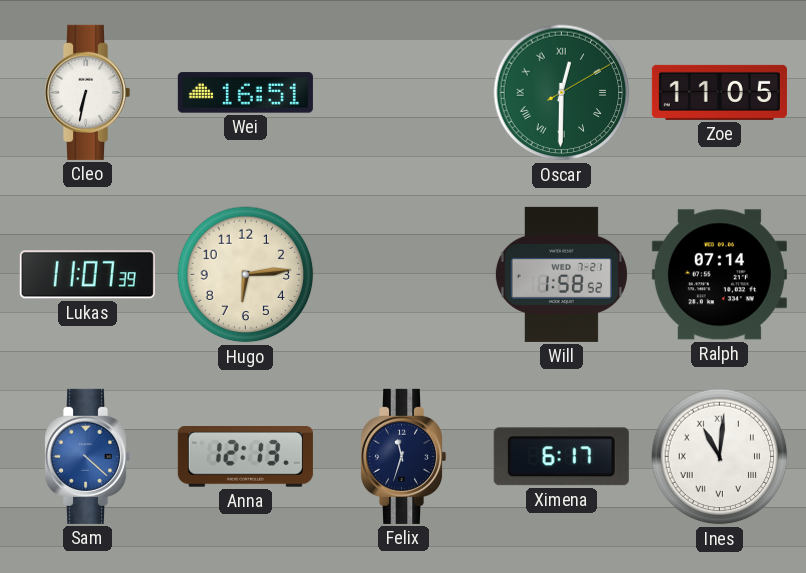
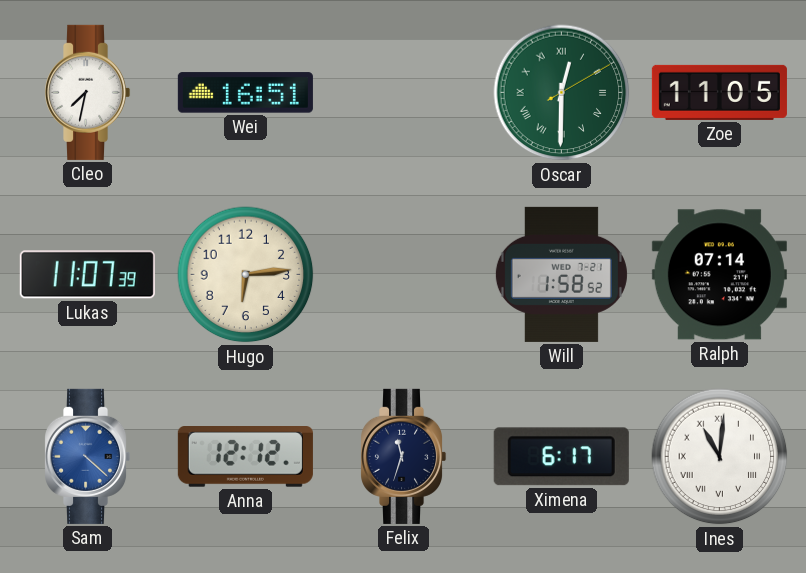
Cleo: 6:32 -> 7:32
Anna: 12:13 -> 12:12
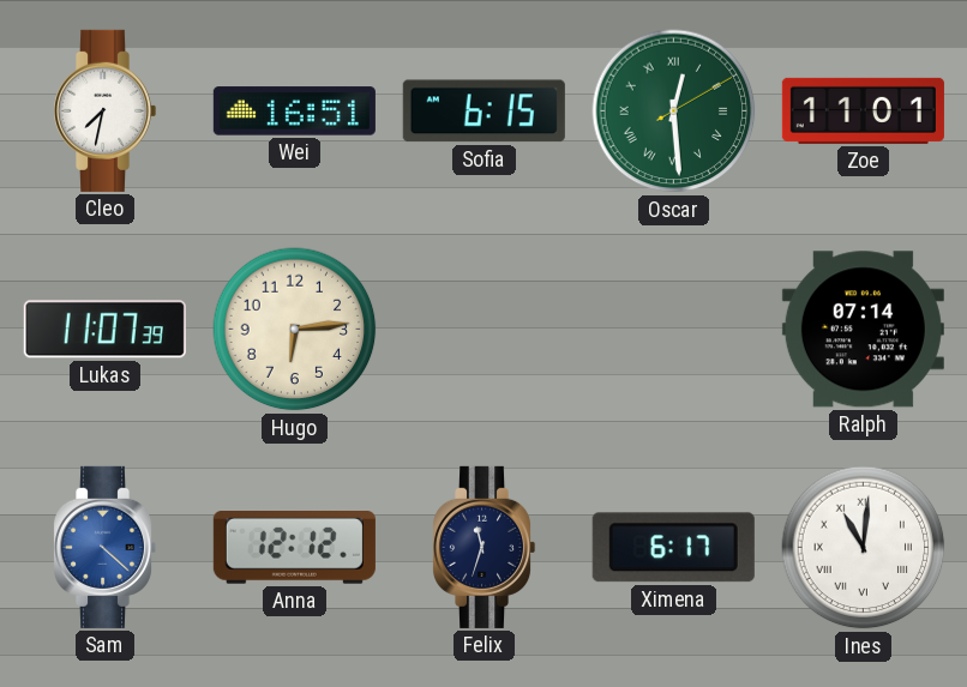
Sofia: none -> 6:15
Oscar: 12:30 -> 12:29
Zoe: 11:05 -> 11:01
Will: 1:58 -> none
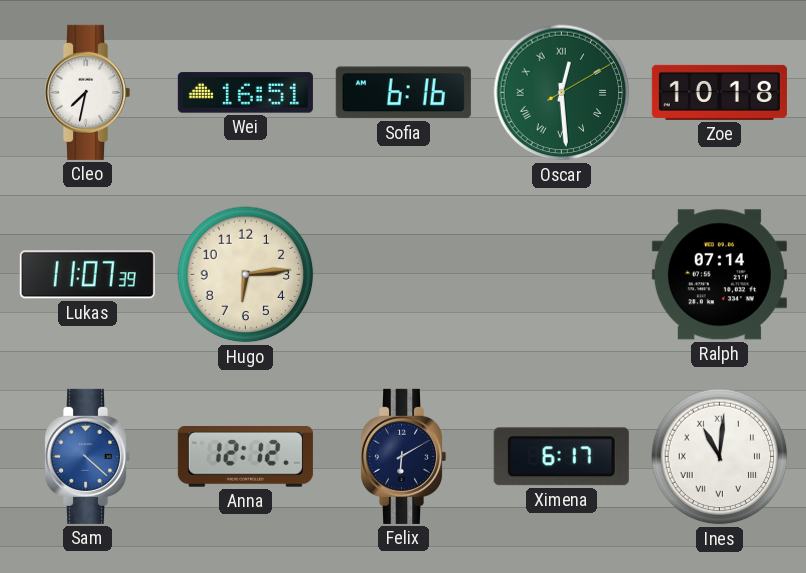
Sofia: 6:15 -> 6:16
Zoe: 11:01 -> 10:18
Felix: 11:33 -> 6:10
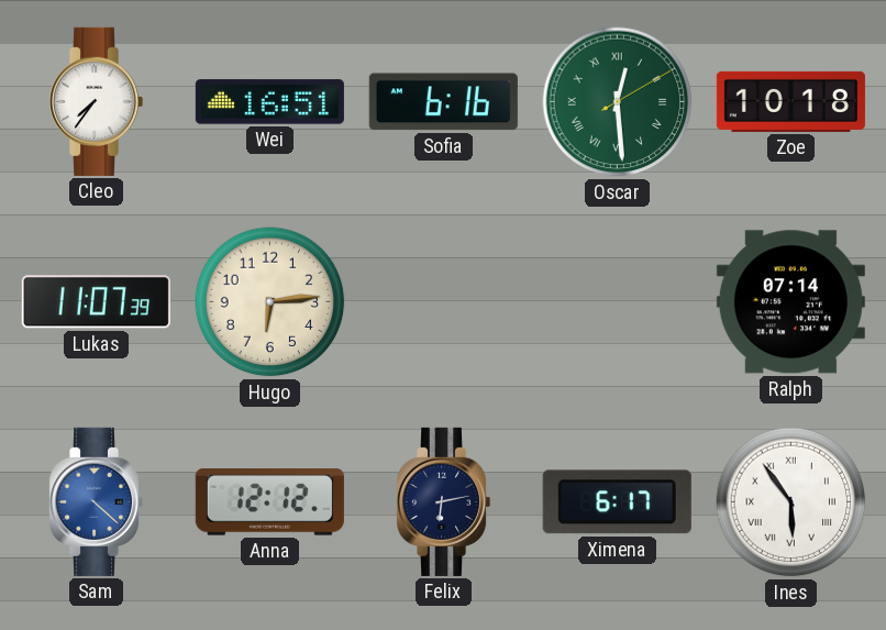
Cleo: 7:32 -> 7:36
Felix: 6:10 -> 6:13
Ines: 11:01 -> 5:54
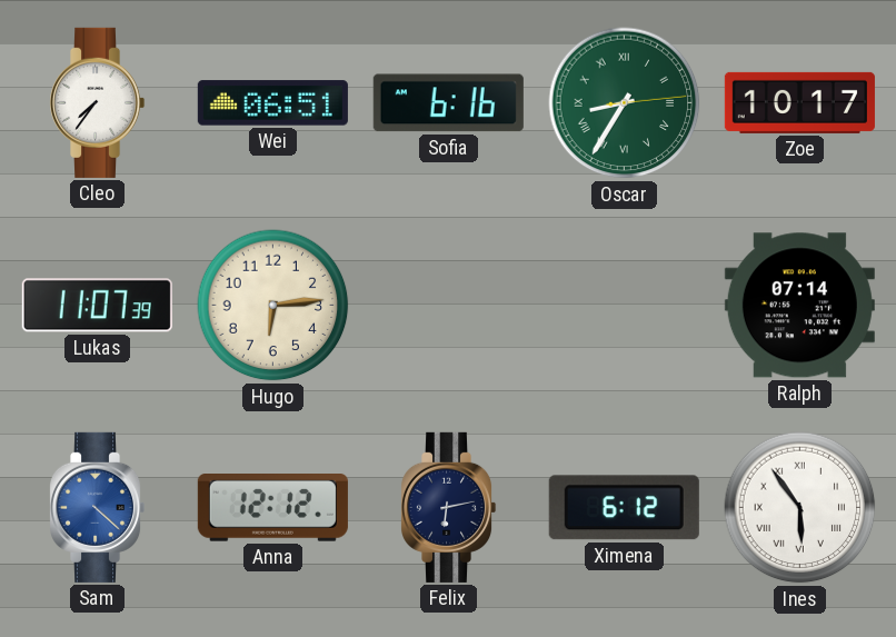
Wei: 16:51 -> 06:51
Oscar: 12:29 -> 8:35
Zoe: 10:18 -> 10:17
Ximena: 6:17 -> 6:12
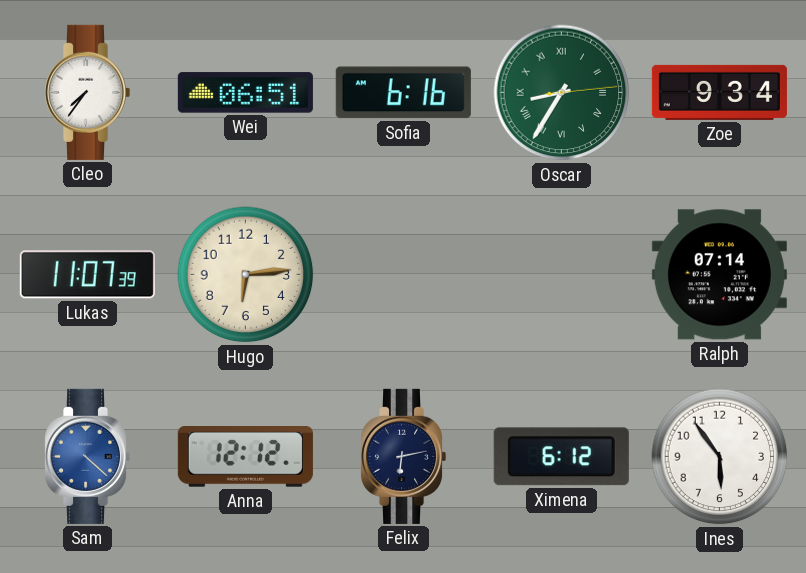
Zoe: 10:17 -> 9:34
Ines numerals: Roman -> Arabic
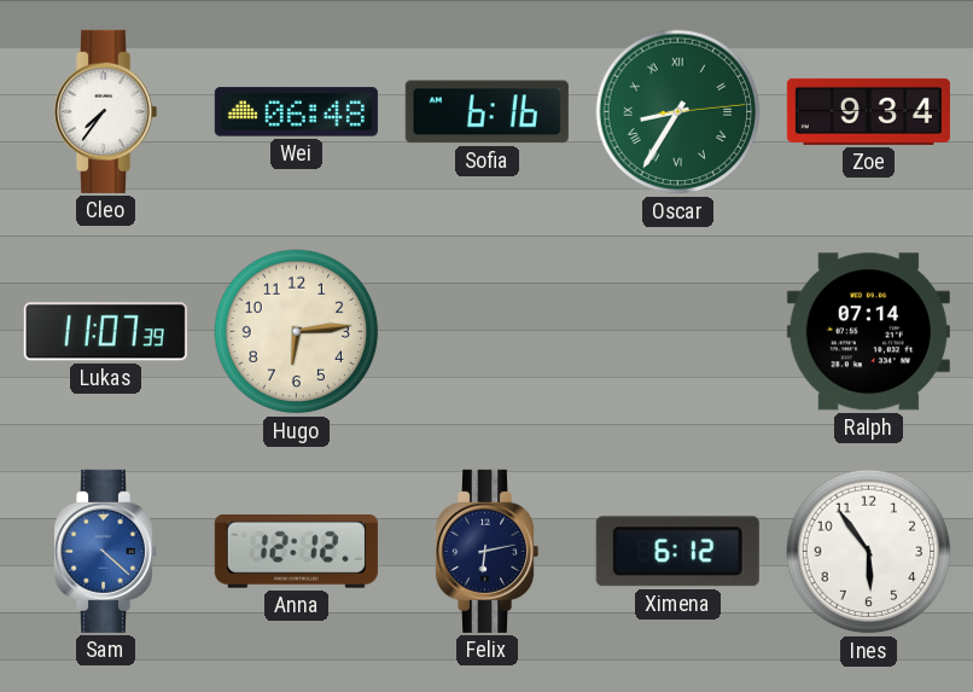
Wei: 06:51 -> 06:48
